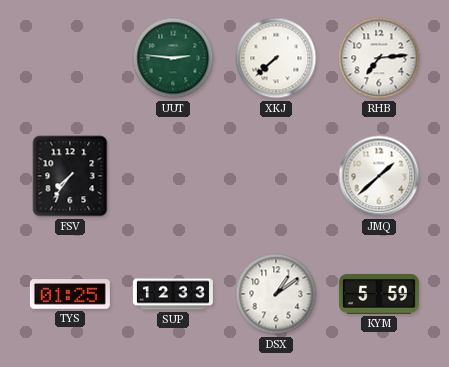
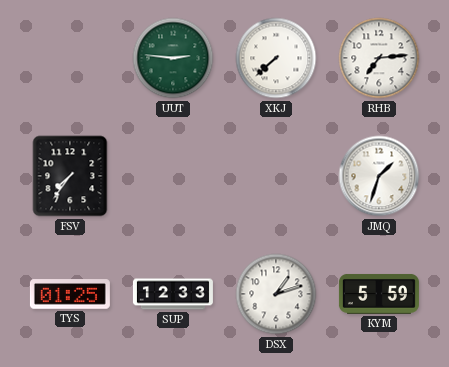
JMQ: 1:38 -> 1:33
DSX: 1:09 -> 1:12
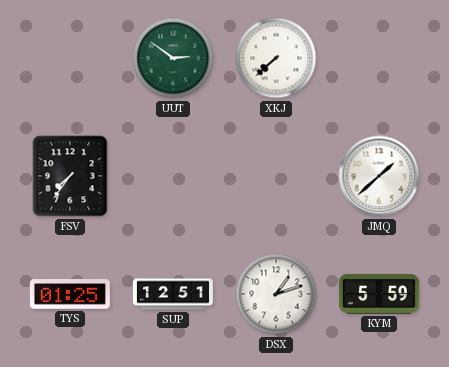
UUT: 2:46 -> 2:51
RHB: 7:14 -> none
JMQ: 1:33 -> 1:38
SUP: 12:33 -> 12:51
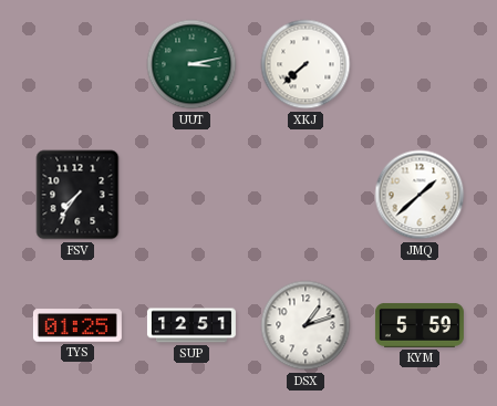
UUT: 2:51 -> 3:13
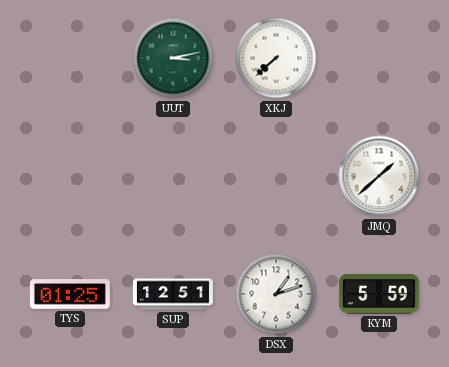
FSV: 7:36 -> none
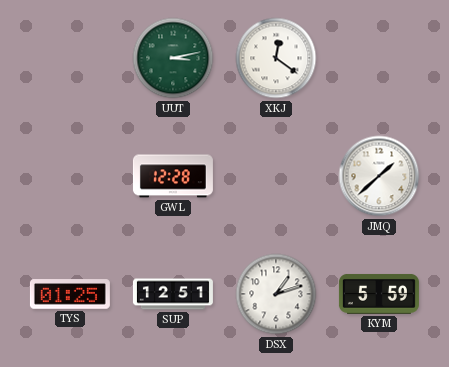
XKJ: 7:38 -> 12:21
GWL: none -> 12:28
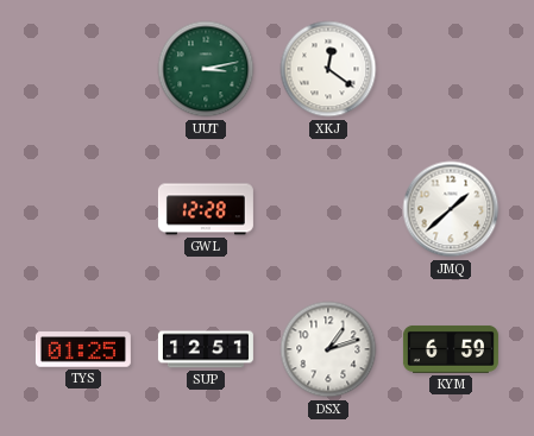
KYM: 5:59 -> 6:59
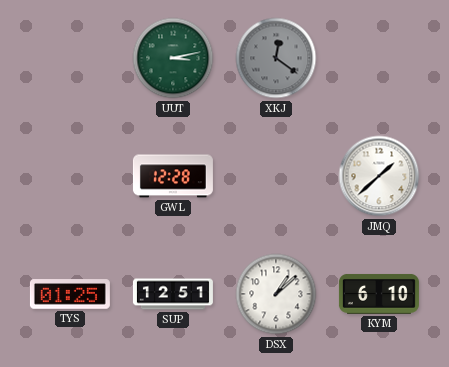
XKJ dial: white -> grey
DSX: 1:12 -> 1:08
KYM: 6:59 -> 6:10
